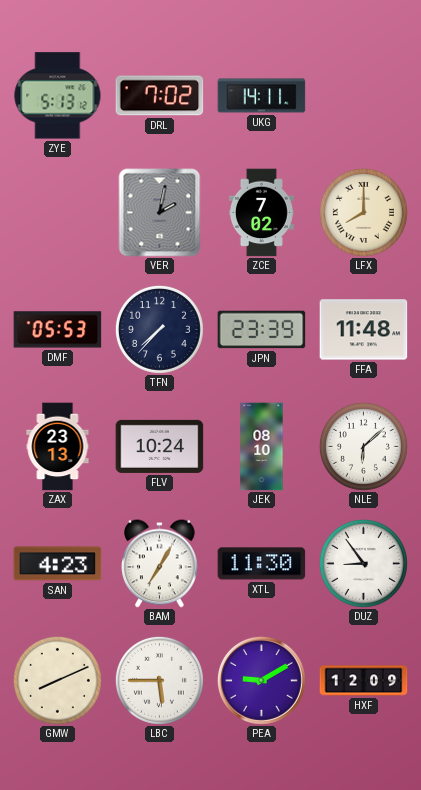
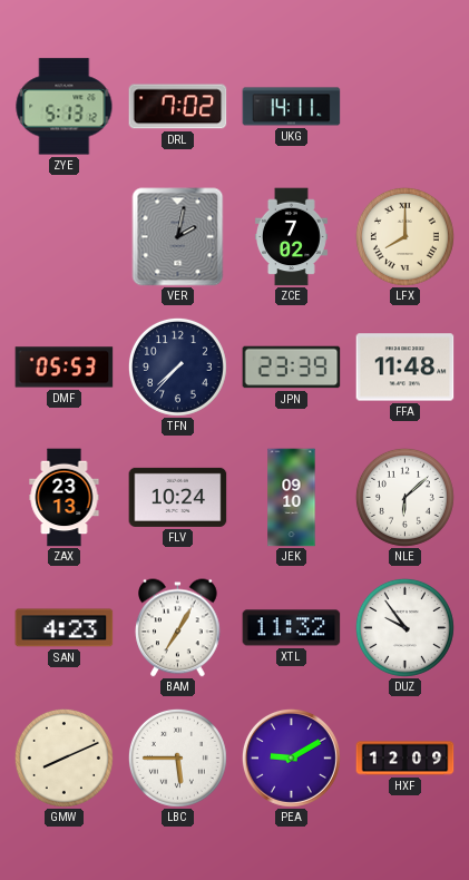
JEK: 08:10 -> 09:10
XTL: 11:30 -> 11:32
DUZ: 8:54 -> 9:54
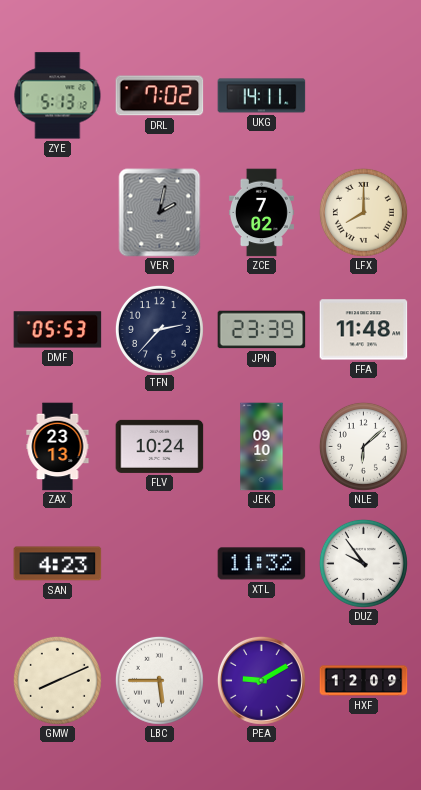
TFN: 7:37 -> 2:37
BAM: 7:05 -> none
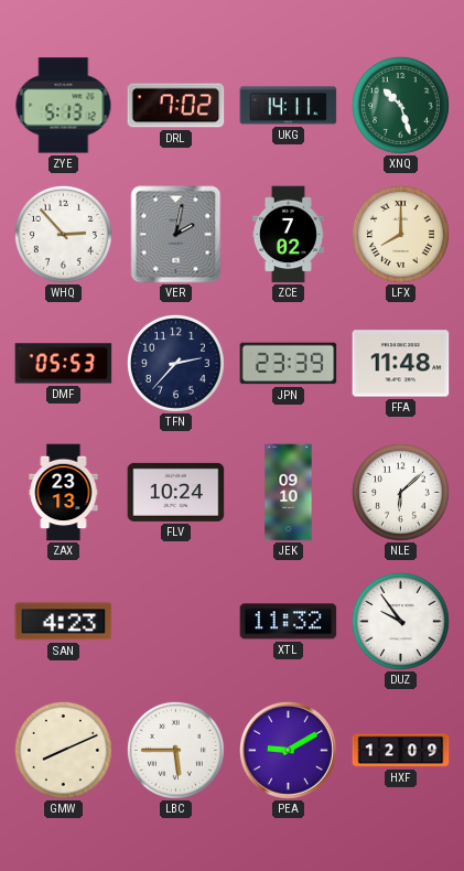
XNQ: none -> 10:27
WHQ: none -> 2:53
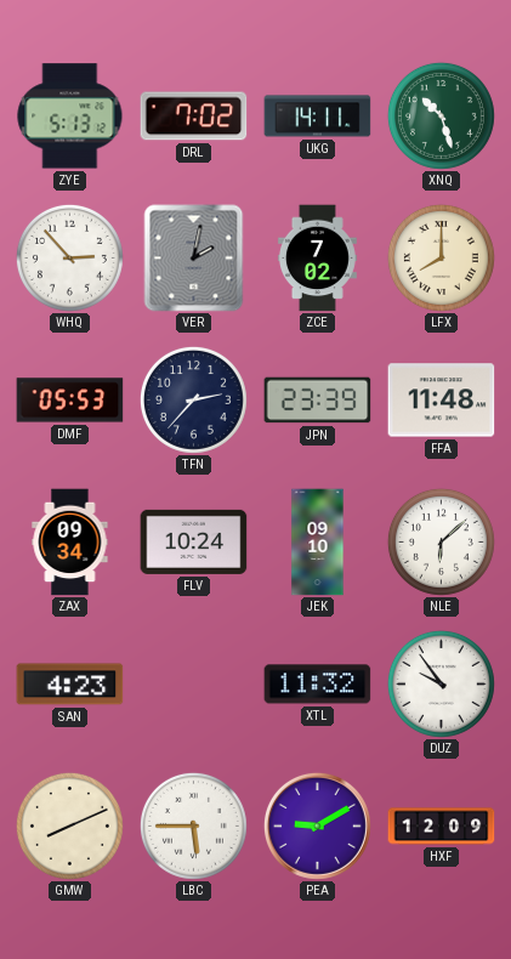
ZAX: 23:13 -> 09:34
